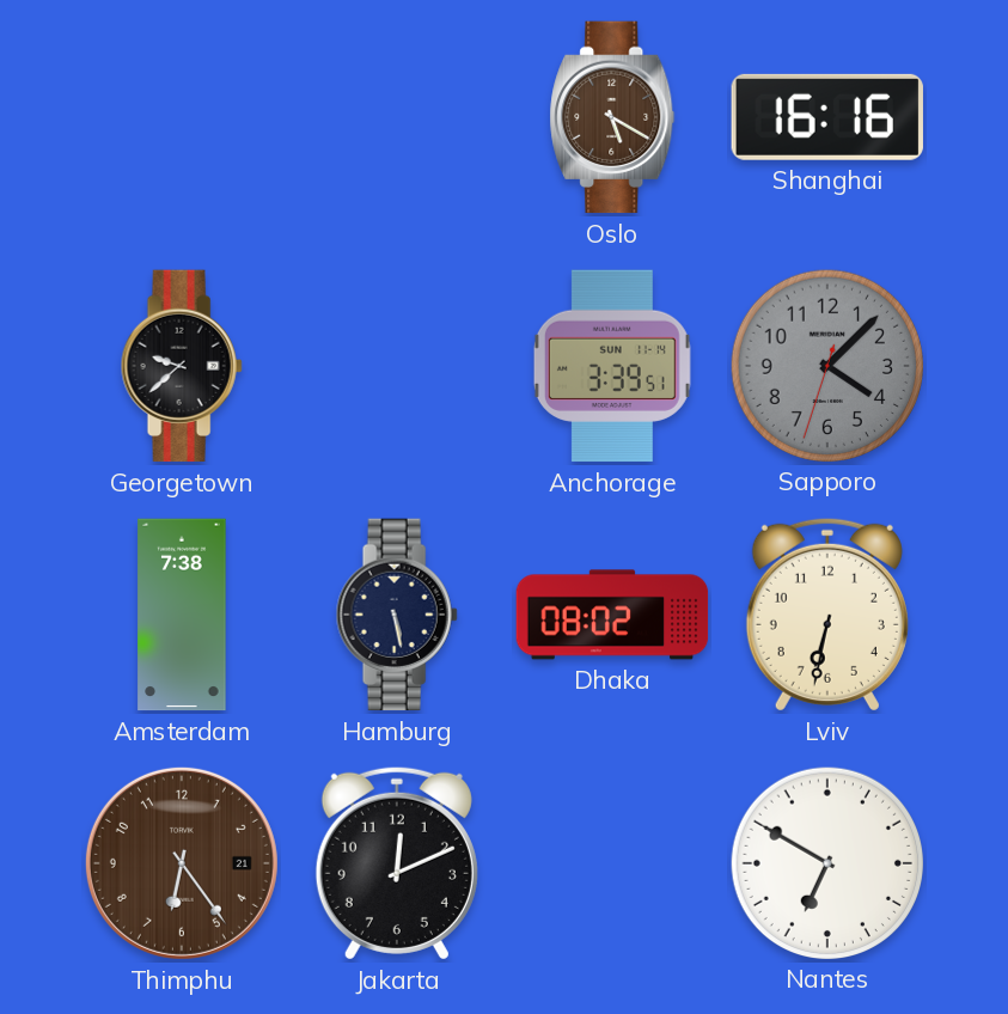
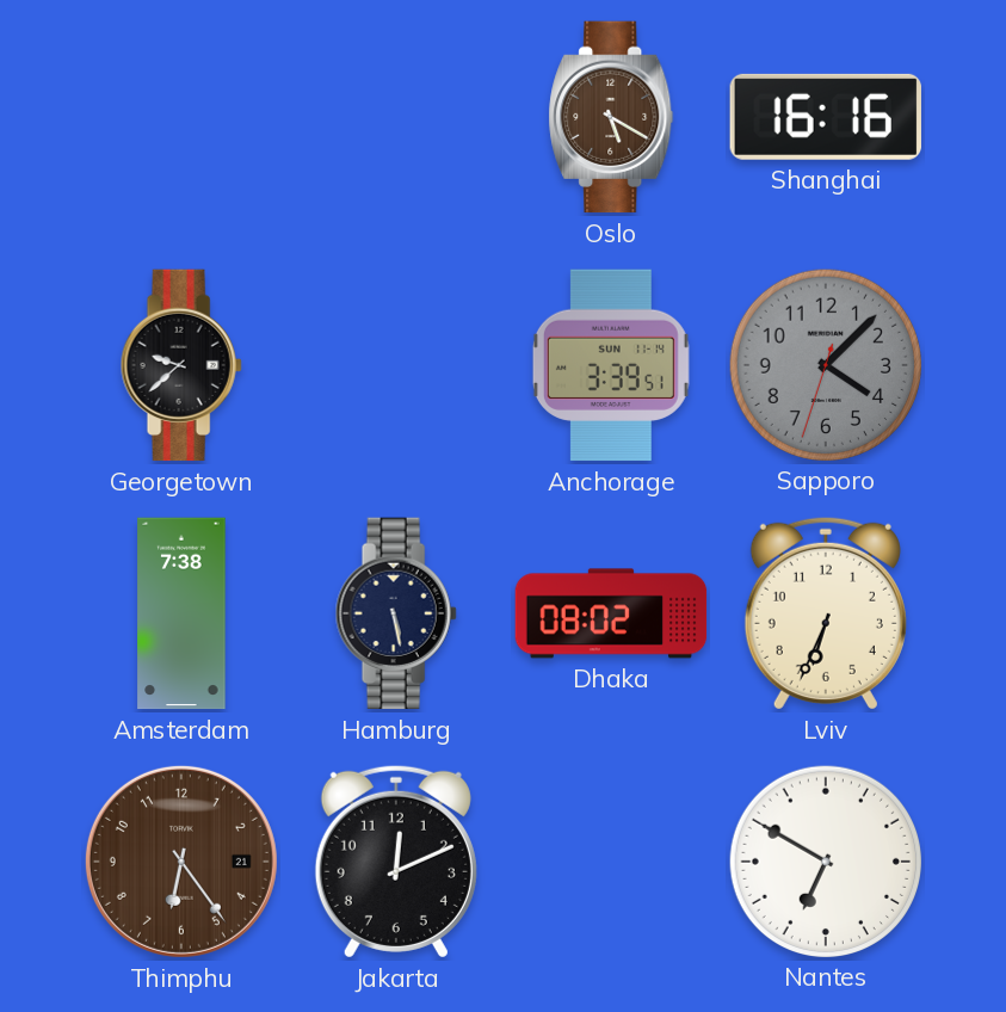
Lviv: 6:32 -> 6:34
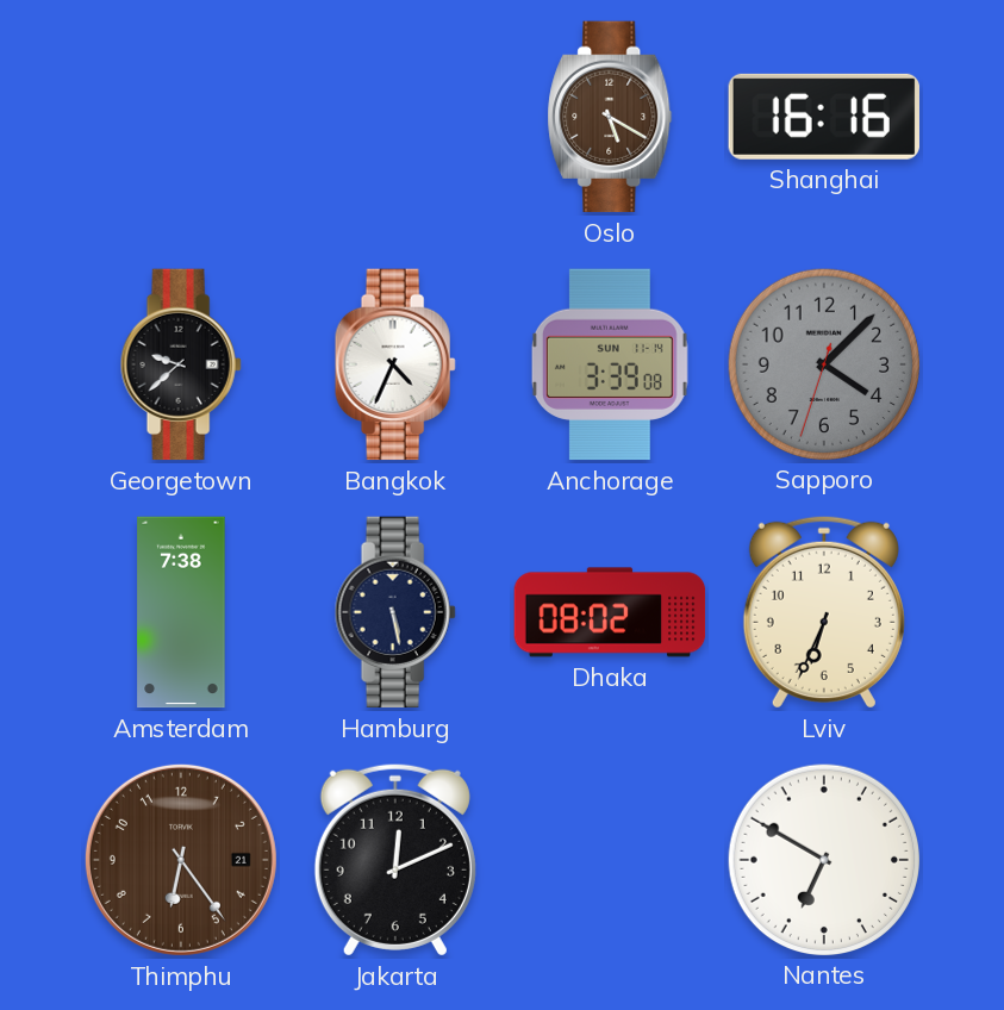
Bangkok: none -> 4:34
Anchorage: 3:39:51 -> 3:39:08
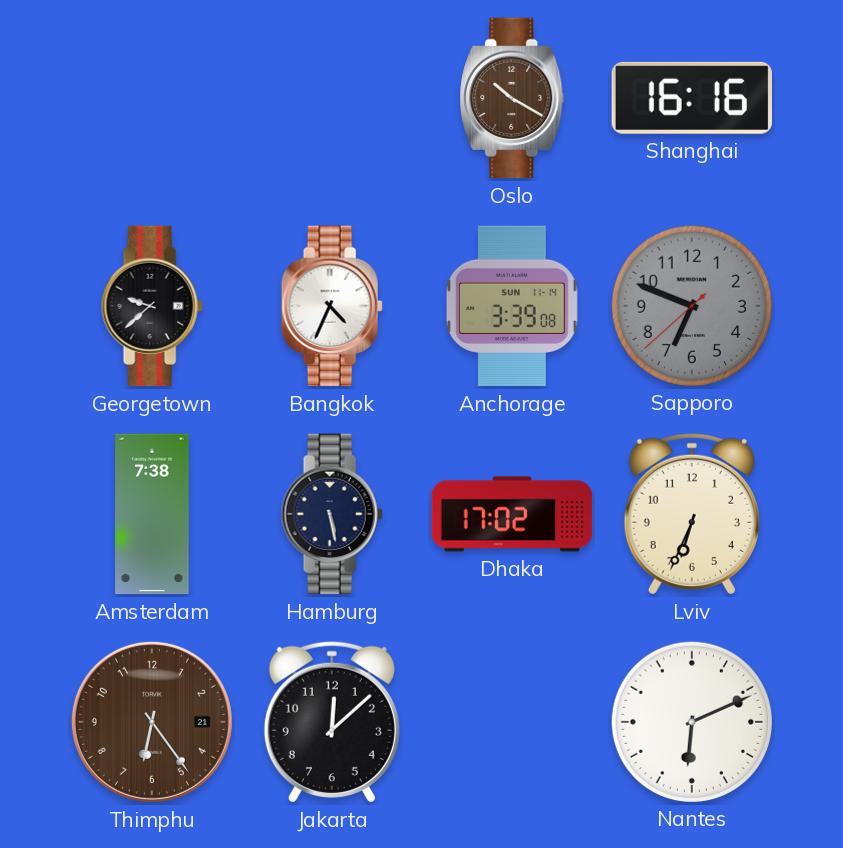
Oslo: 5:20 -> 10:20
Sapporo: 4:07 -> 6:48
Dhaka: 08:02 -> 17:02
Jakarta: 12:11 -> 12:08
Nantes: 6:50 -> 6:11
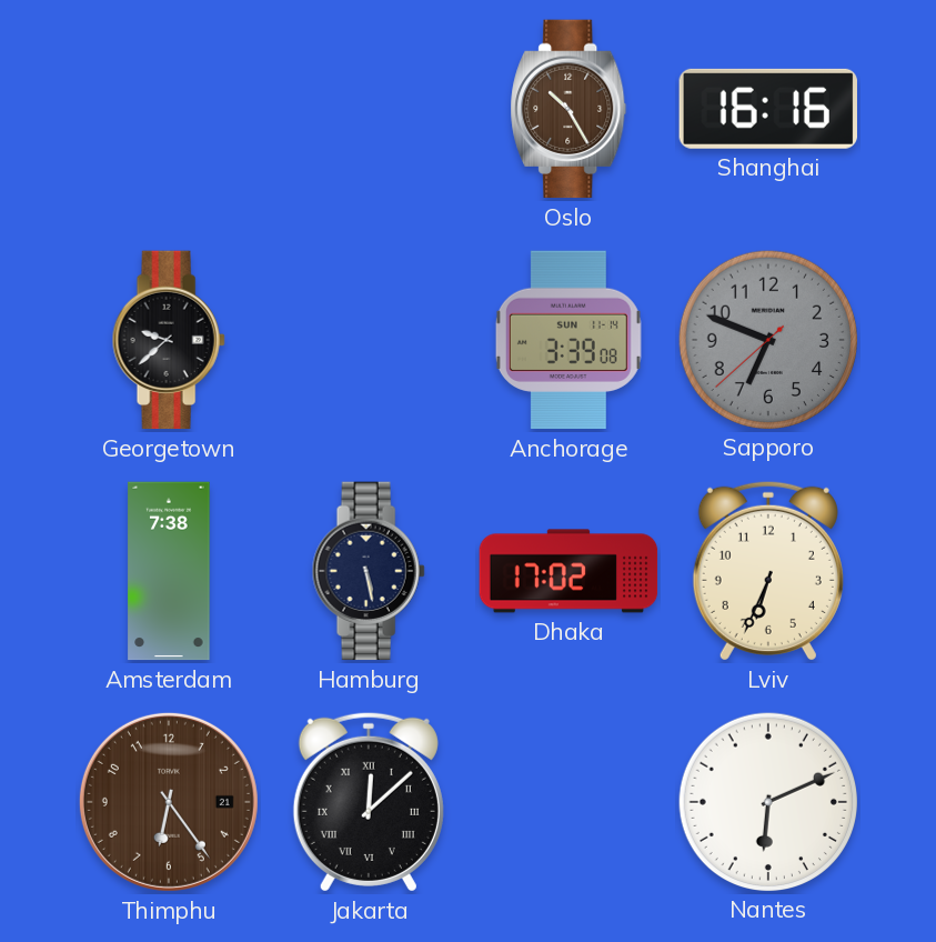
Oslo: 10:20 -> 10:25
Bangkok: 4:34 -> none
Jakarta numerals: Arabic -> Roman
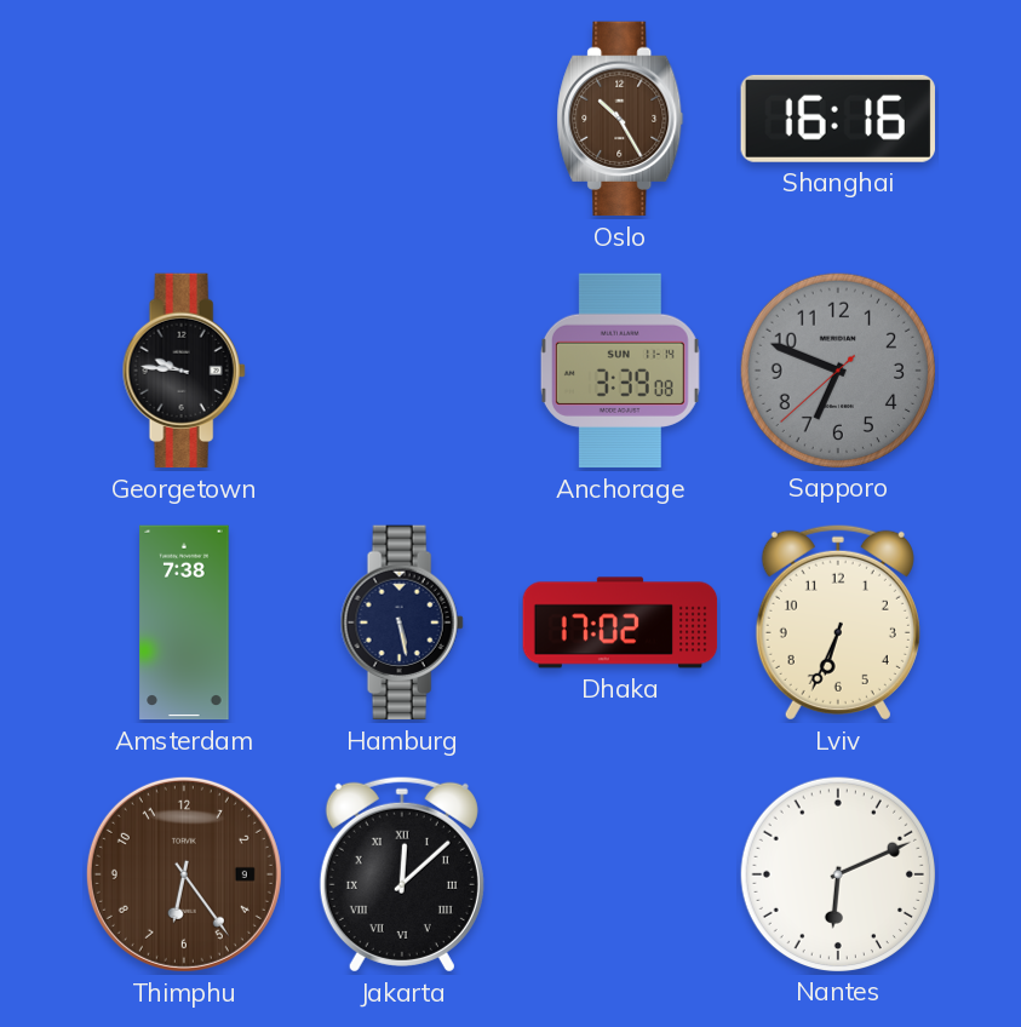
Georgetown: 9:38 -> 9:46
Thimphu date: 21 -> 9
